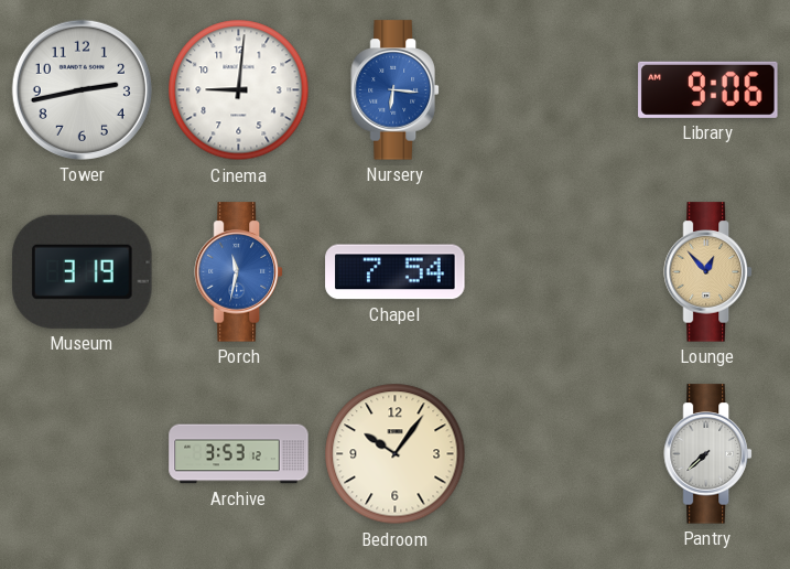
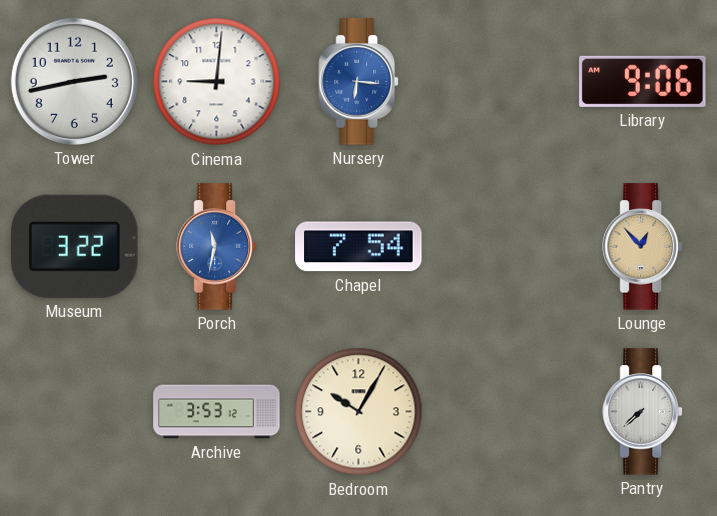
Museum: 3:19 -> 3:22
Bedroom: 10:06 -> 10:05
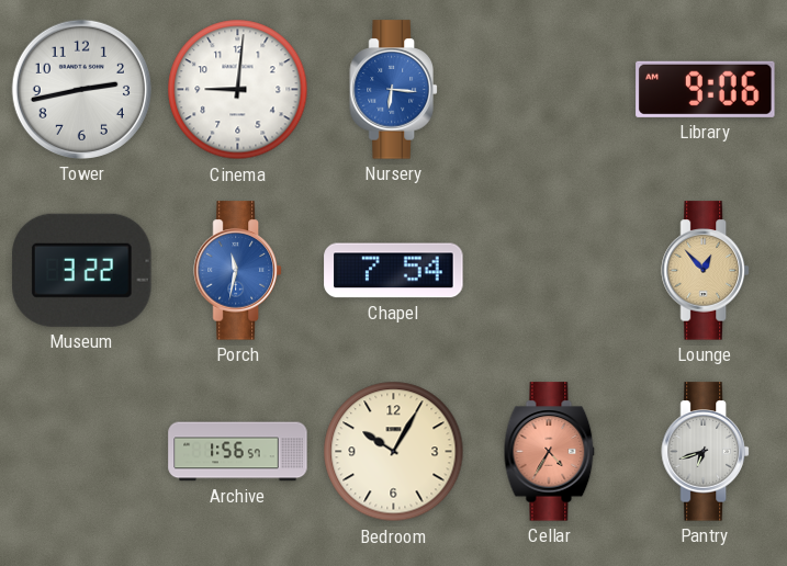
Archive: 3:53 -> 1:56
Cellar: none -> 4:35
Pantry: 7:38 -> 6:42
